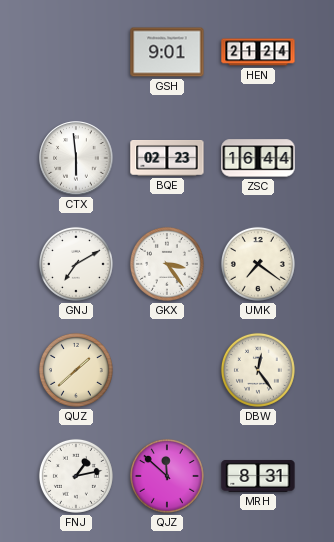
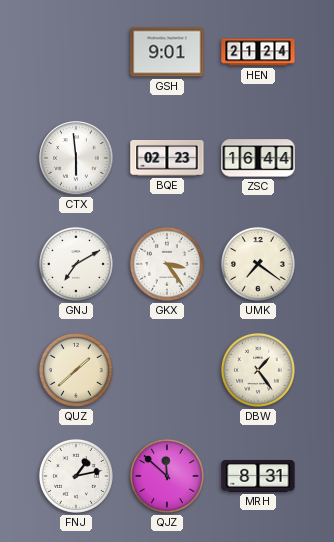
DBW: 12:24 -> 1:24
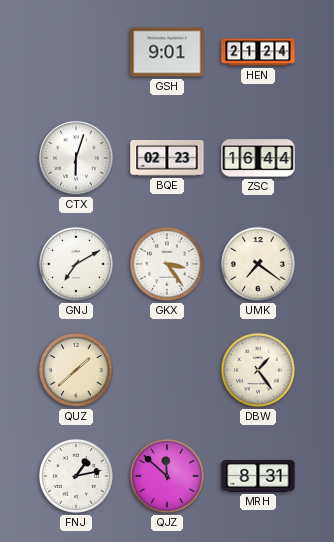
CTX: 5:59 -> 6:03
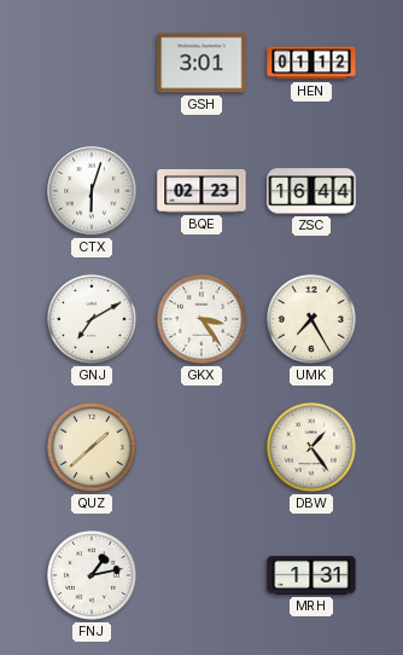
GSH: 9:01 -> 3:01
HEN: 21:24 -> 01:12
UMK: 7:21 -> 7:25
QJZ: 11:52 -> none
MRH: 8:31 -> 1:31
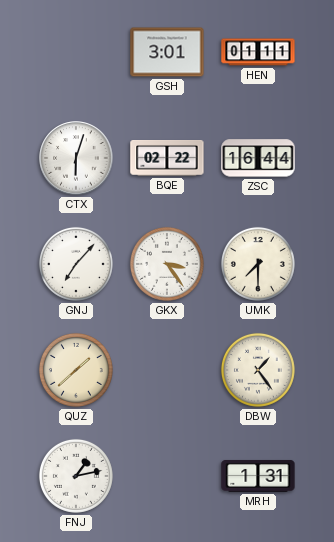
HEN: 01:12 -> 01:11
BQE: 02:23 -> 02:22
GNJ: 7:10 -> 7:07
UMK: 7:25 -> 7:30
